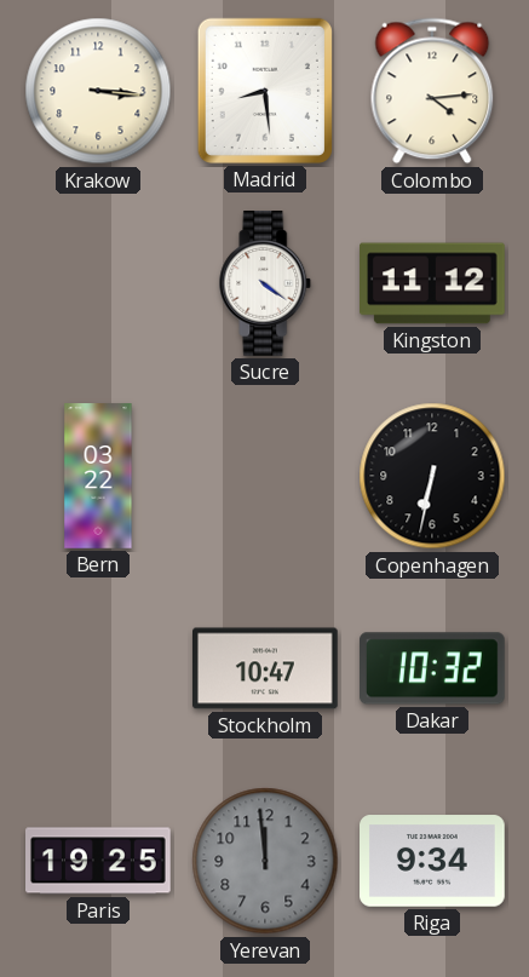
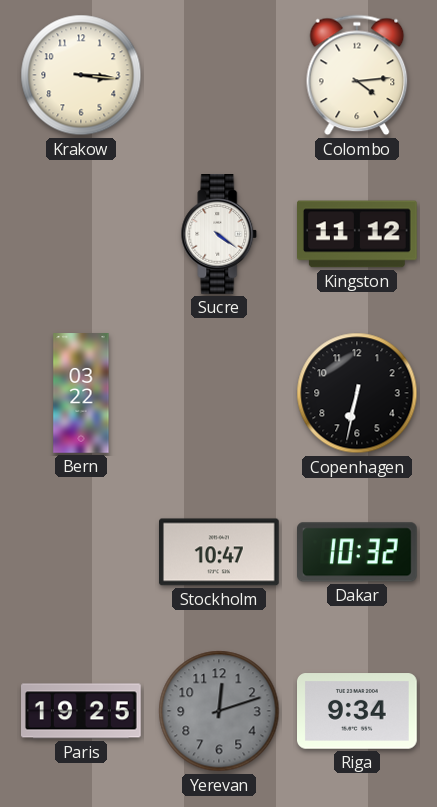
Madrid: 8:29 -> none
Yerevan: 11:59 -> 12:12
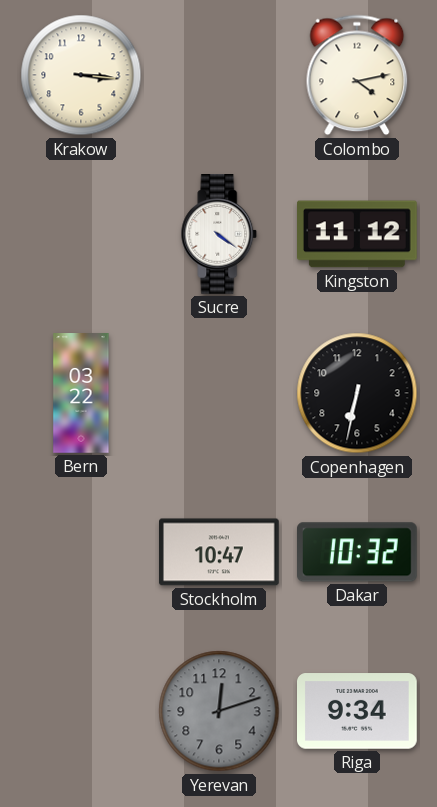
Colombo: 4:14 -> 4:13
Paris: 19:25 -> none
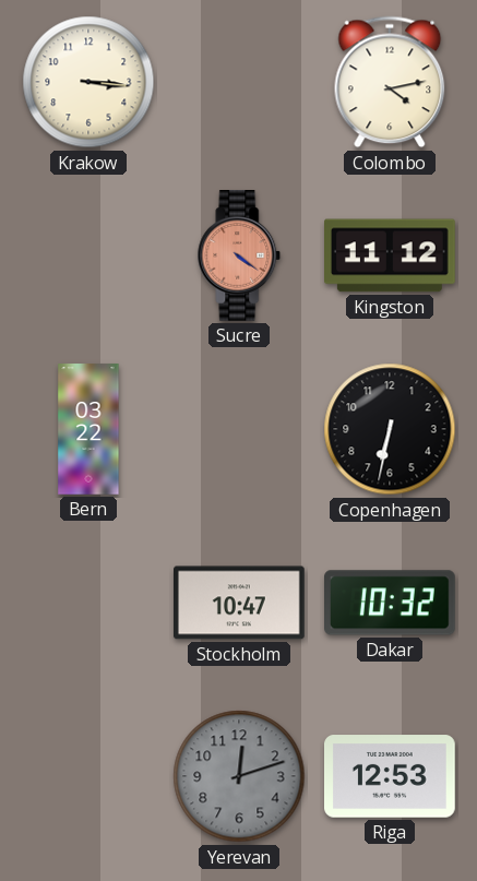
Sucre dial: white -> salmon
Riga: 9:34 -> 12:53
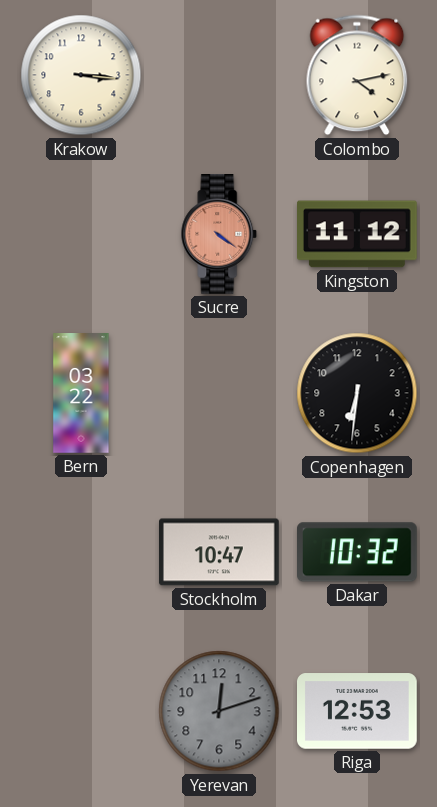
Copenhagen: 6:32 -> 6:31
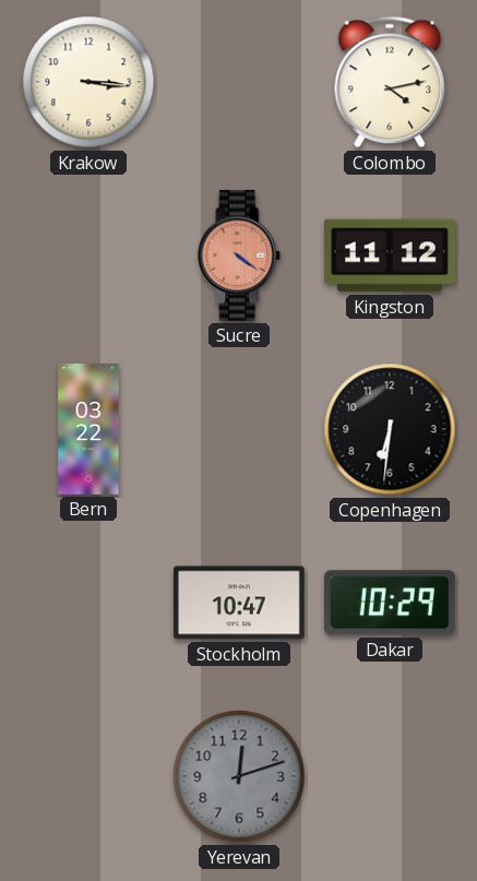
Dakar: 10:32 -> 10:29
Riga: 12:53 -> none
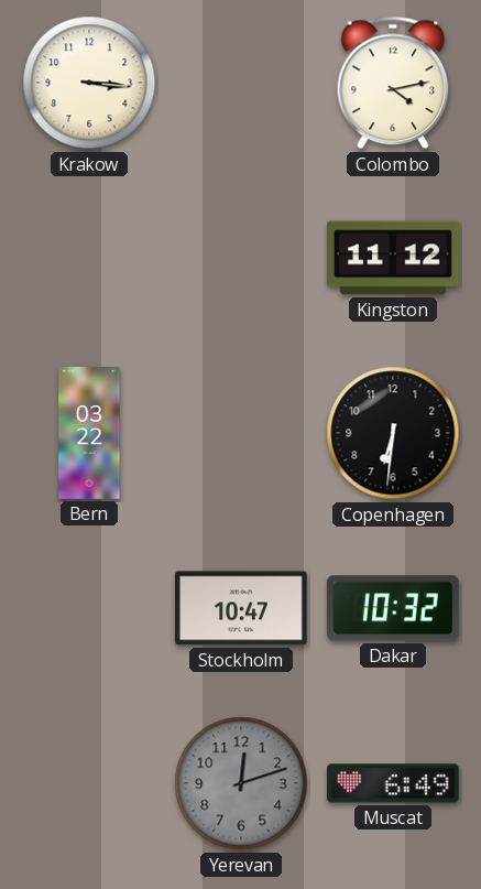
Sucre: 4:21 -> none
Dakar: 10:29 -> 10:32
Muscat: none -> 6:49
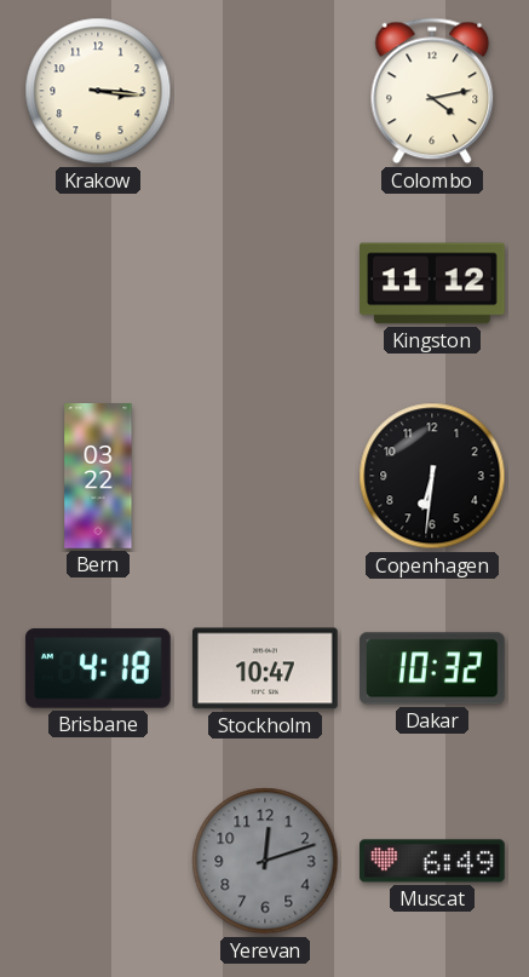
Brisbane: none -> 4:18
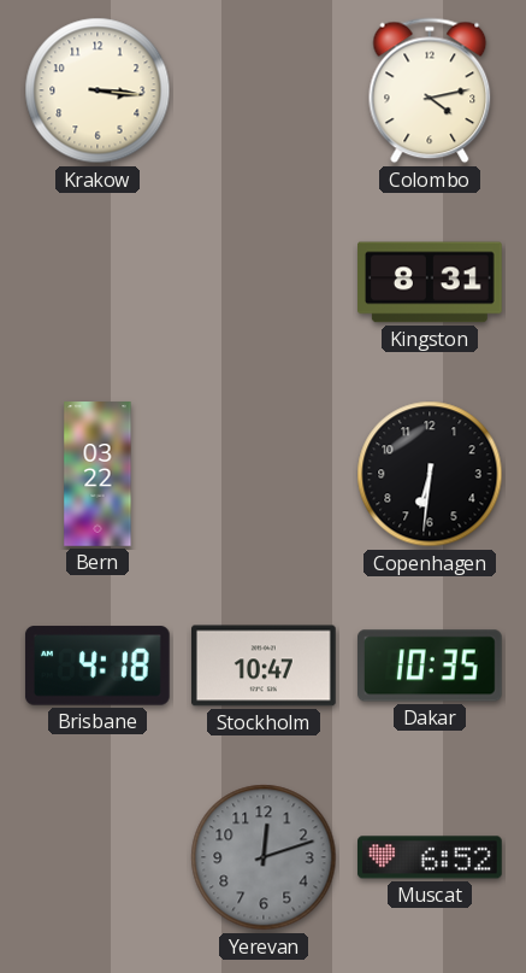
Kingston: 11:12 -> 8:31
Dakar: 10:32 -> 10:35
Muscat: 6:49 -> 6:52
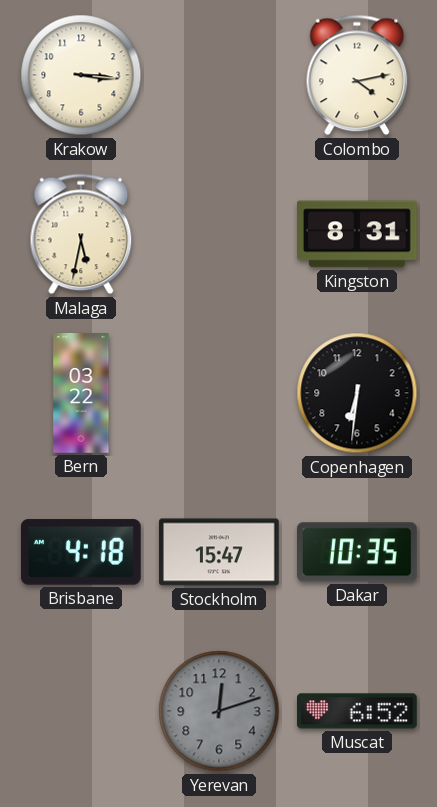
Malaga: none -> 5:32
Stockholm: 10:47 -> 15:47
